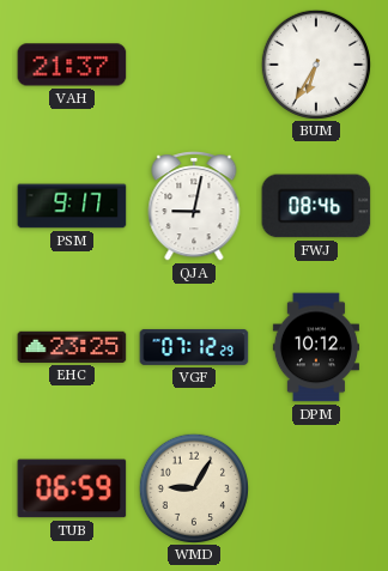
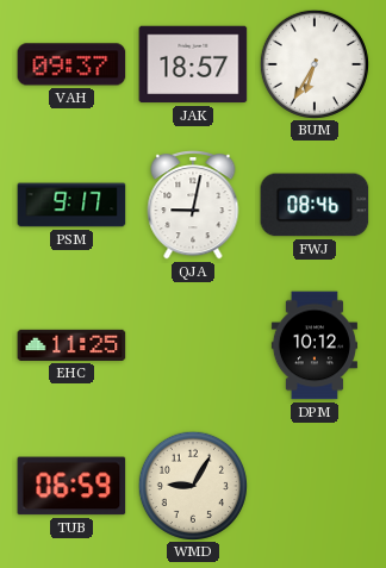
VAH: 21:37 -> 09:37
JAK: none -> 18:57
EHC: 23:25 -> 11:25
VGF: 07:12 -> none
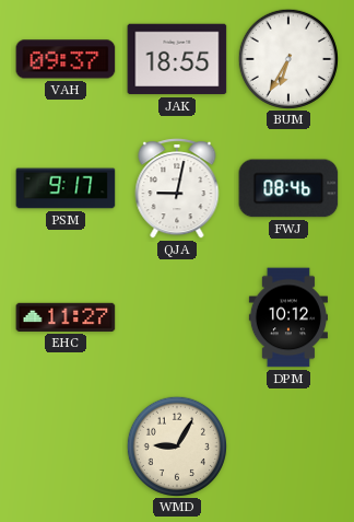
JAK: 18:57 -> 18:55
EHC: 11:25 -> 11:27
TUB: 06:59 -> none
